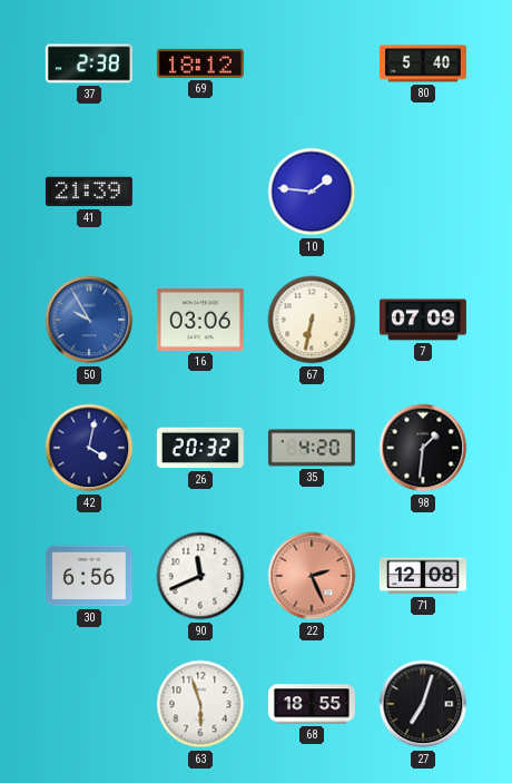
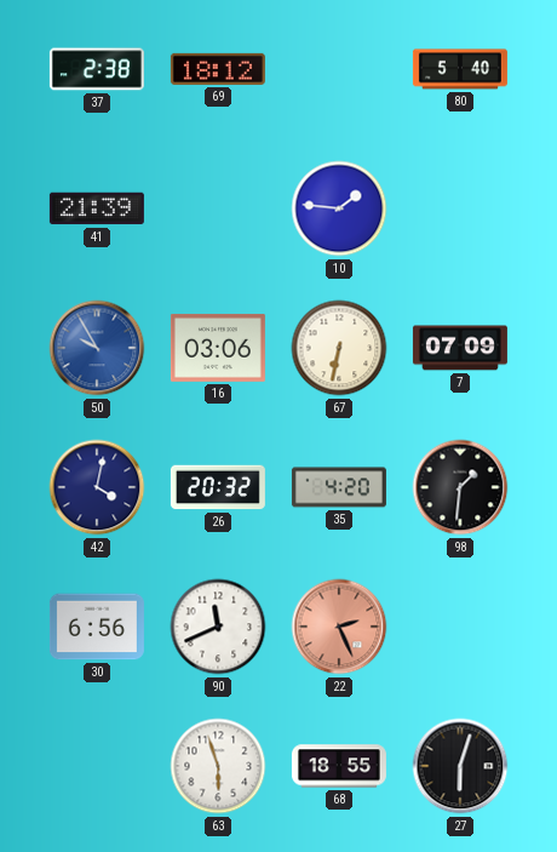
71: 12:08 -> none
27: 7:03 -> 6:03
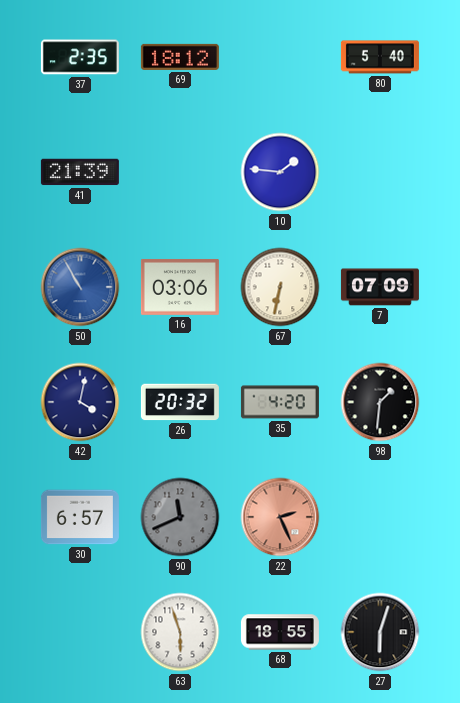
37: 2:38 -> 2:35
50: 9:55 -> 10:55
30: 6:56 -> 6:57
90 dial: white -> grey
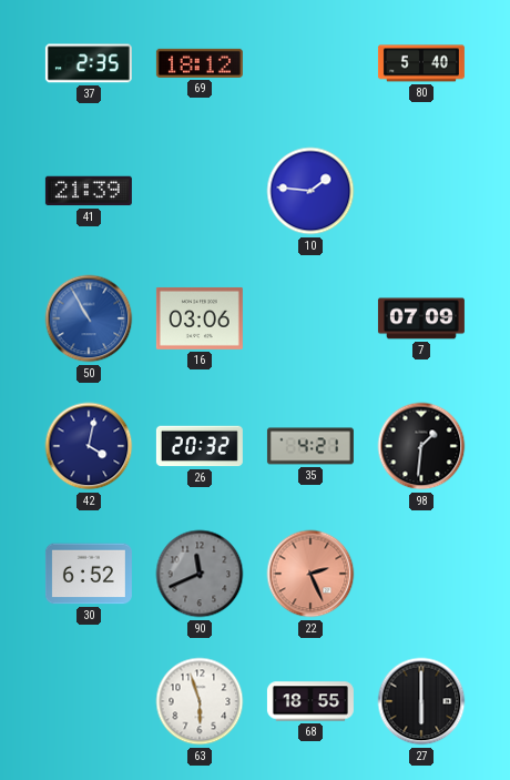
67: 6:32 -> none
35: 4:20 -> 4:21
30: 6:57 -> 6:52
27: 6:03 -> 6:00
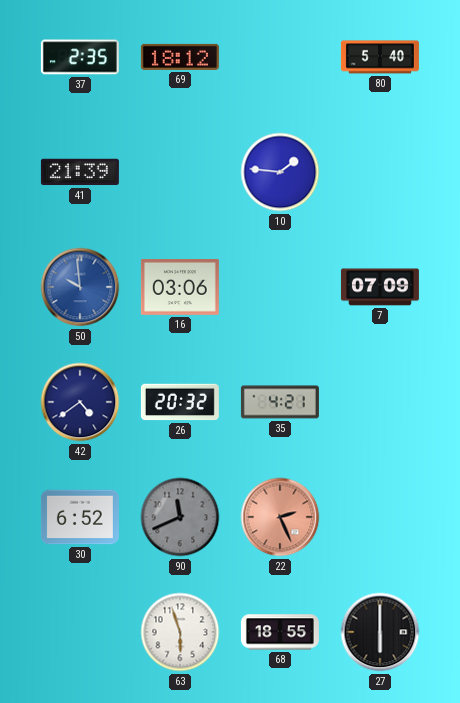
50: 10:55 -> 9:59
42: 4:02 -> 4:39
98: 1:31 -> none
